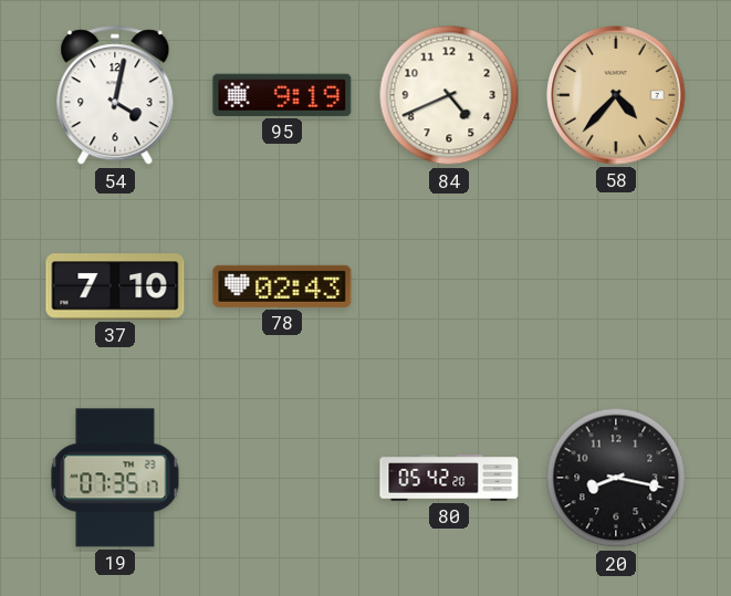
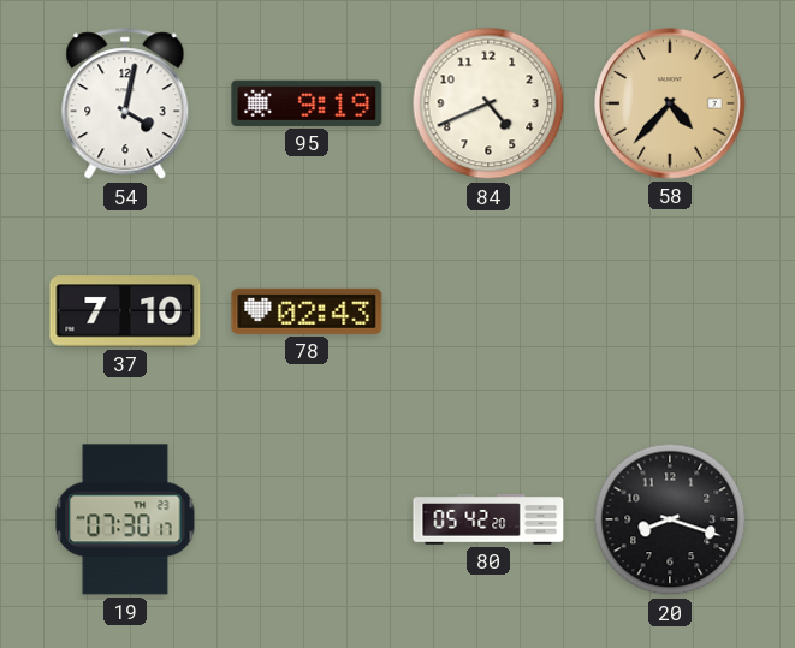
19: 07:35 -> 07:30
20: 8:17 -> 8:18
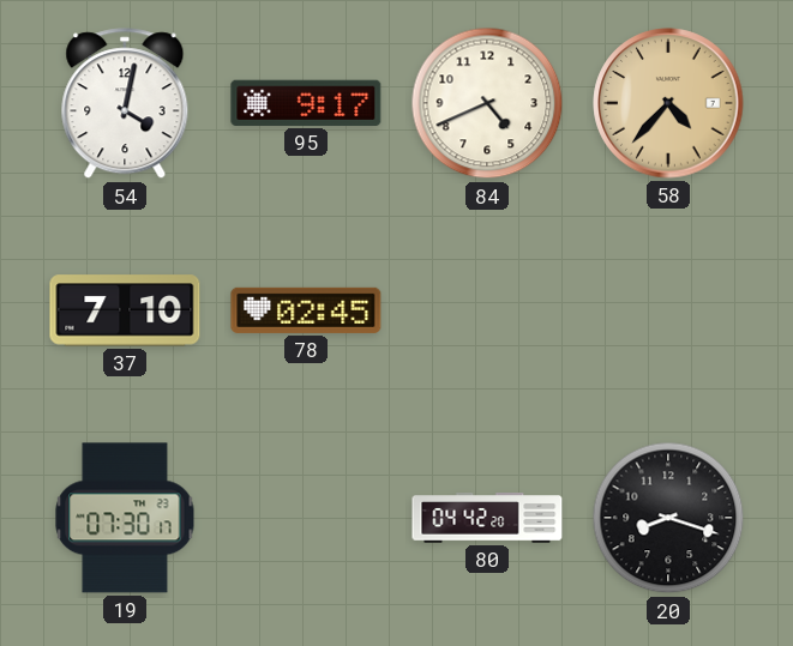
95: 9:19 -> 9:17
78: 02:43 -> 02:45
80: 05:42 -> 04:42
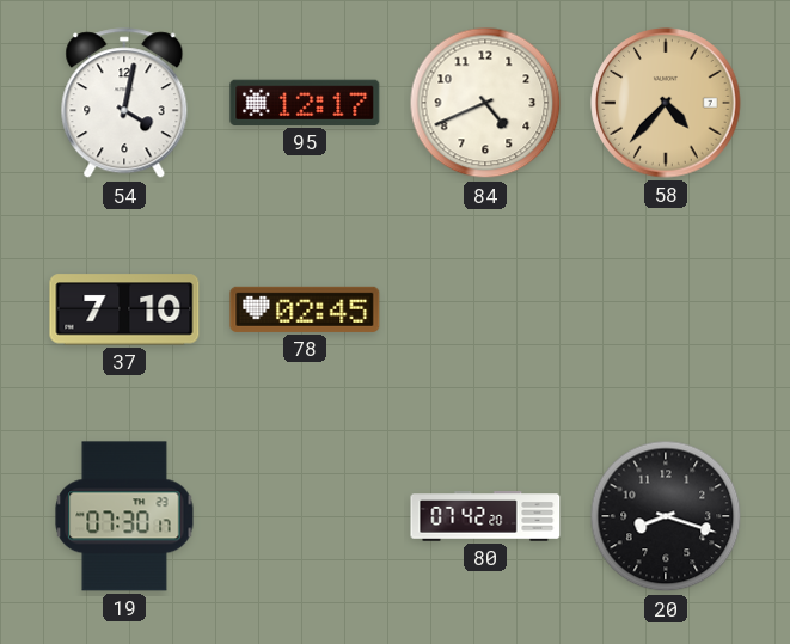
95: 9:17 -> 12:17
80: 04:42 -> 07:42
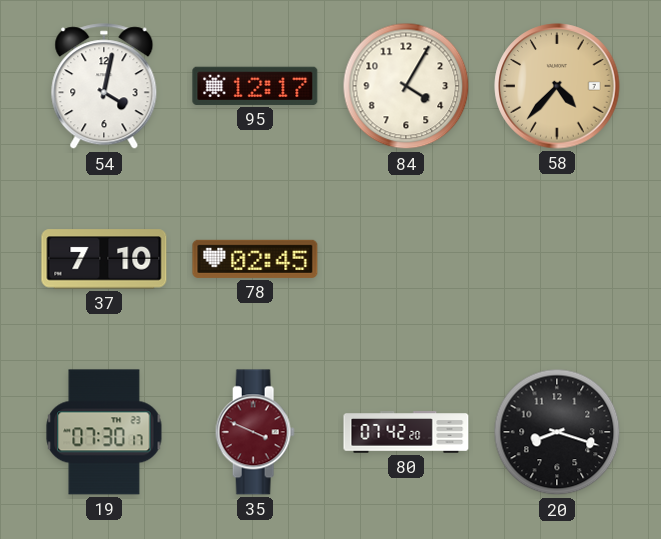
84: 4:41 -> 4:05
35: none -> 3:49
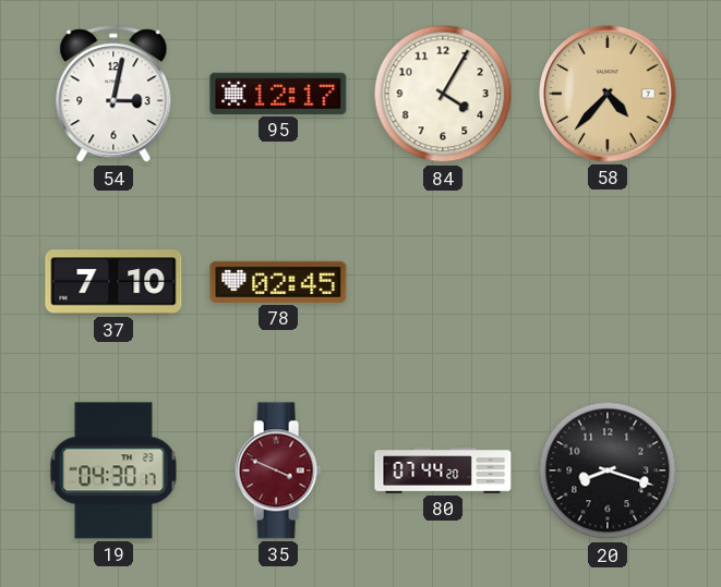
54: 4:02 -> 3:02
19: 07:30 -> 04:30
80: 07:42 -> 07:44
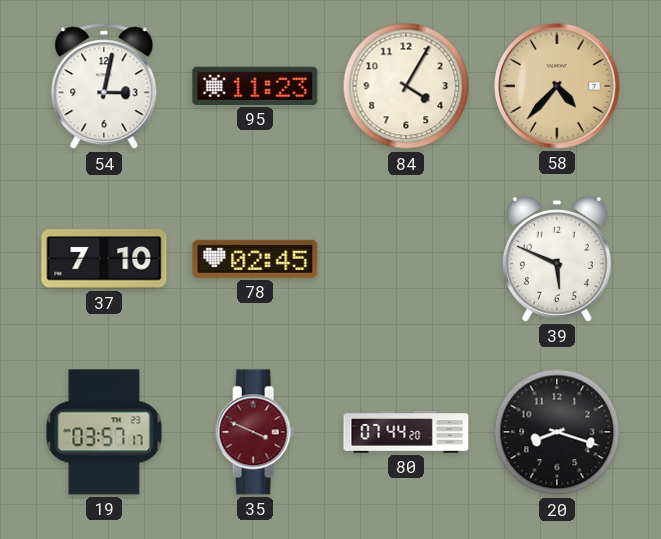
95: 12:17 -> 11:23
39: none -> 5:49
19: 04:30 -> 03:57
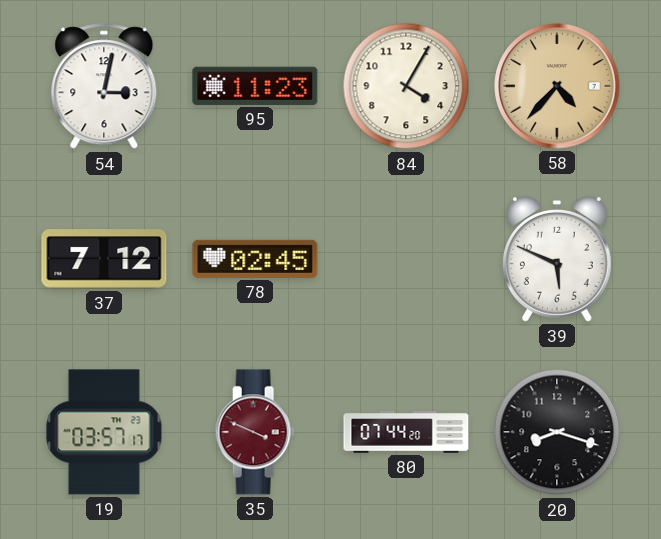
37: 7:10 -> 7:12
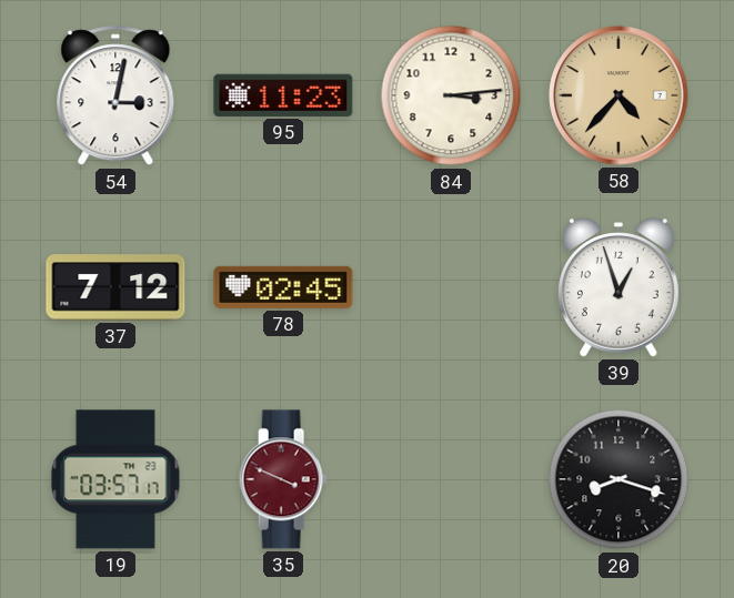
84: 4:05 -> 3:14
39: 5:49 -> 12:57
80: 07:44 -> none
